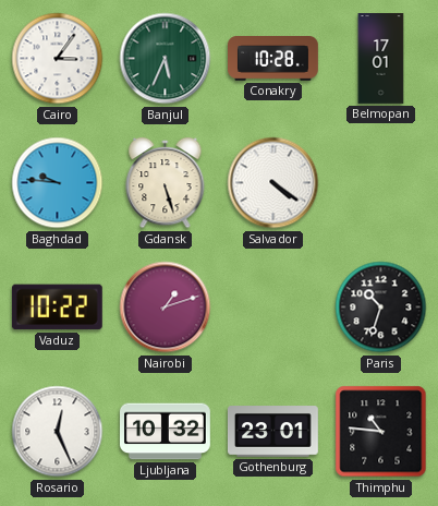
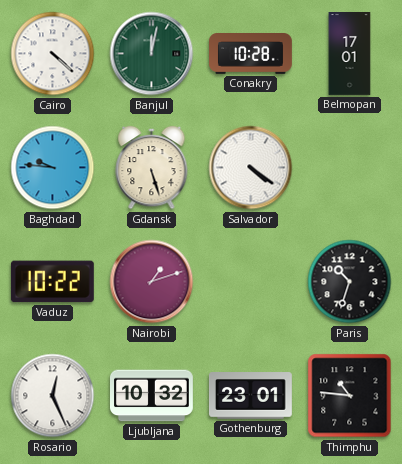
Cairo: 3:06 -> 4:22
Banjul: 5:34 -> 12:02
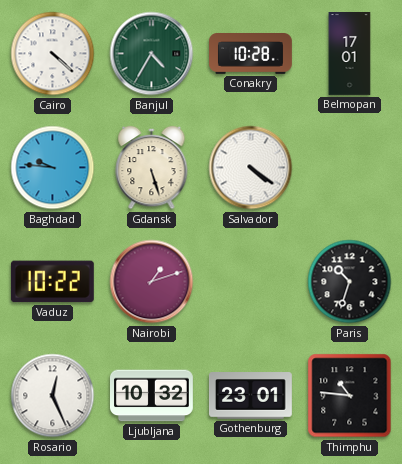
Banjul: 12:02 -> 4:35
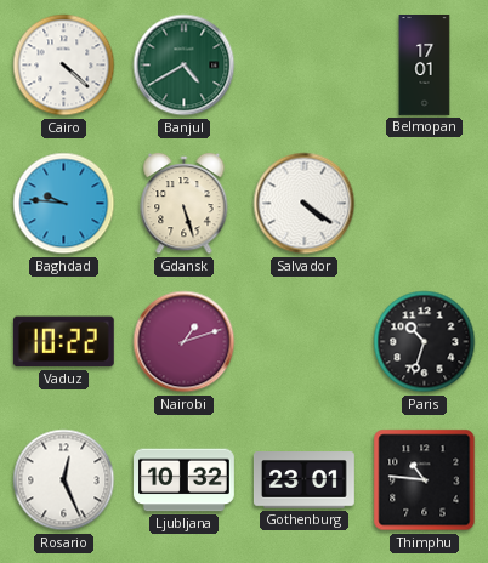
Banjul: 4:35 -> 4:40
Conakry: 10:28 -> none
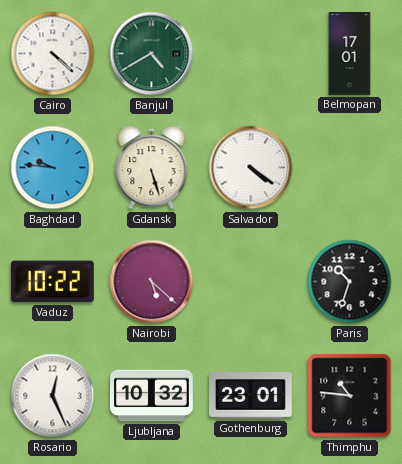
Nairobi: 1:12 -> 5:22
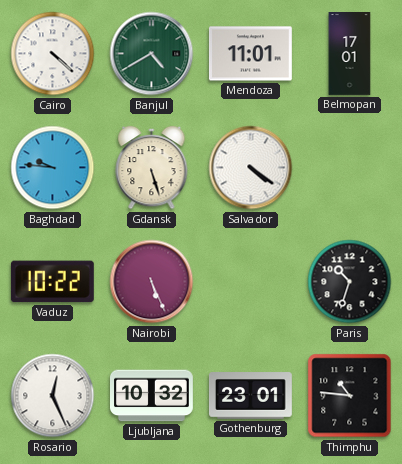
Mendoza: none -> 11:01
Nairobi: 5:22 -> 5:26
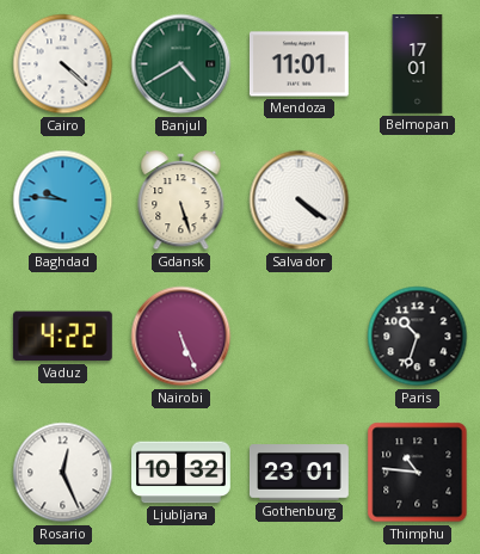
Vaduz: 10:22 -> 4:22
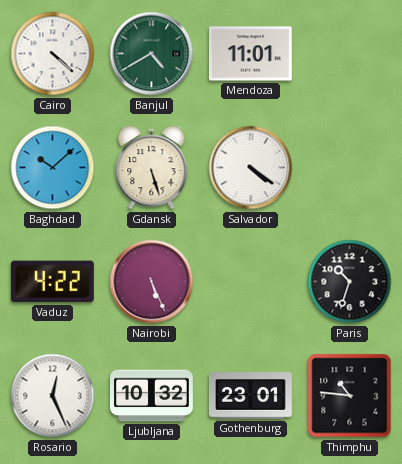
Belmopan: 17:01 -> none
Baghdad: 9:46 -> 10:08
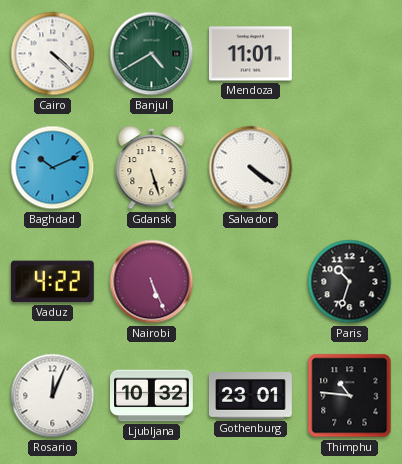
Baghdad: 10:08 -> 10:11
Rosario: 12:26 -> 12:04
